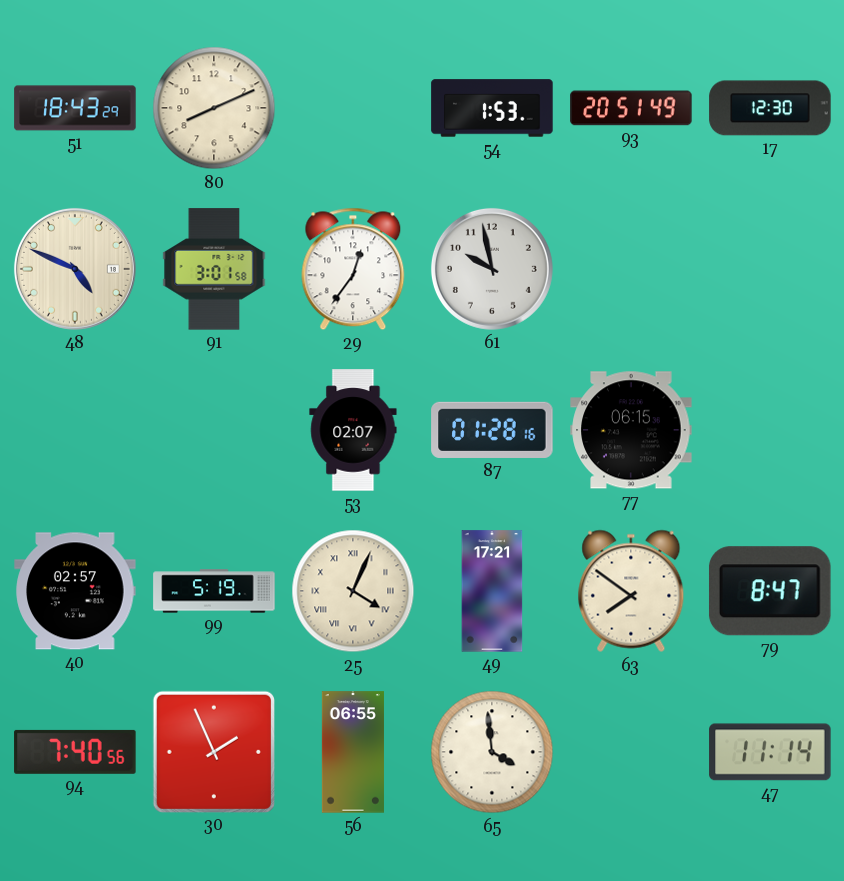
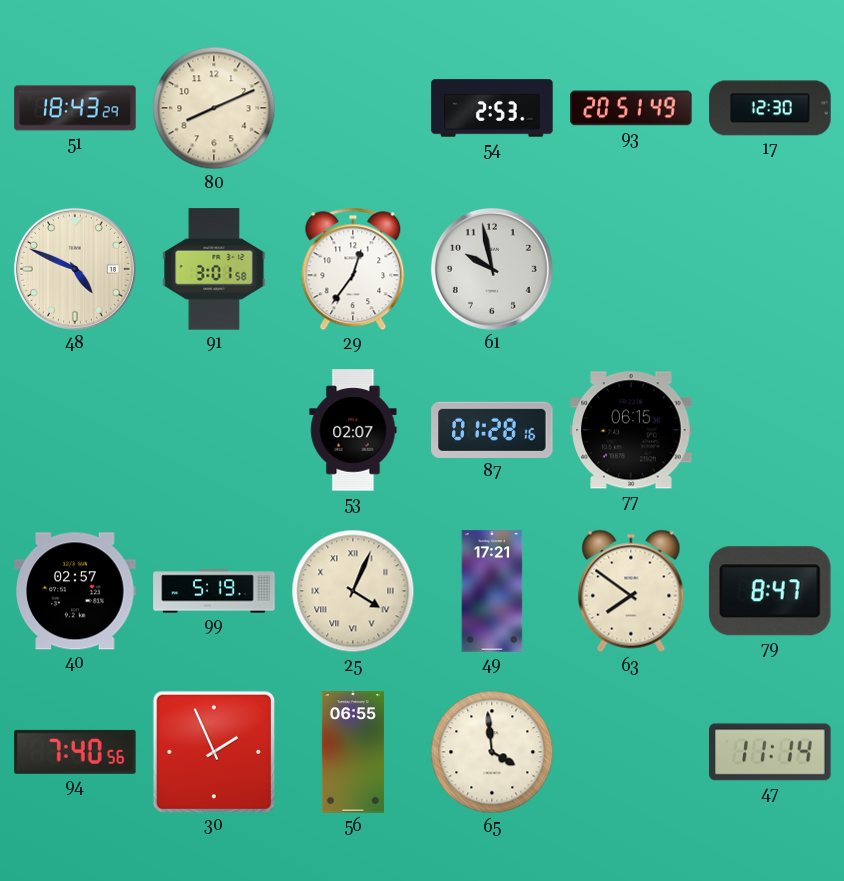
54: 1:53 -> 2:53
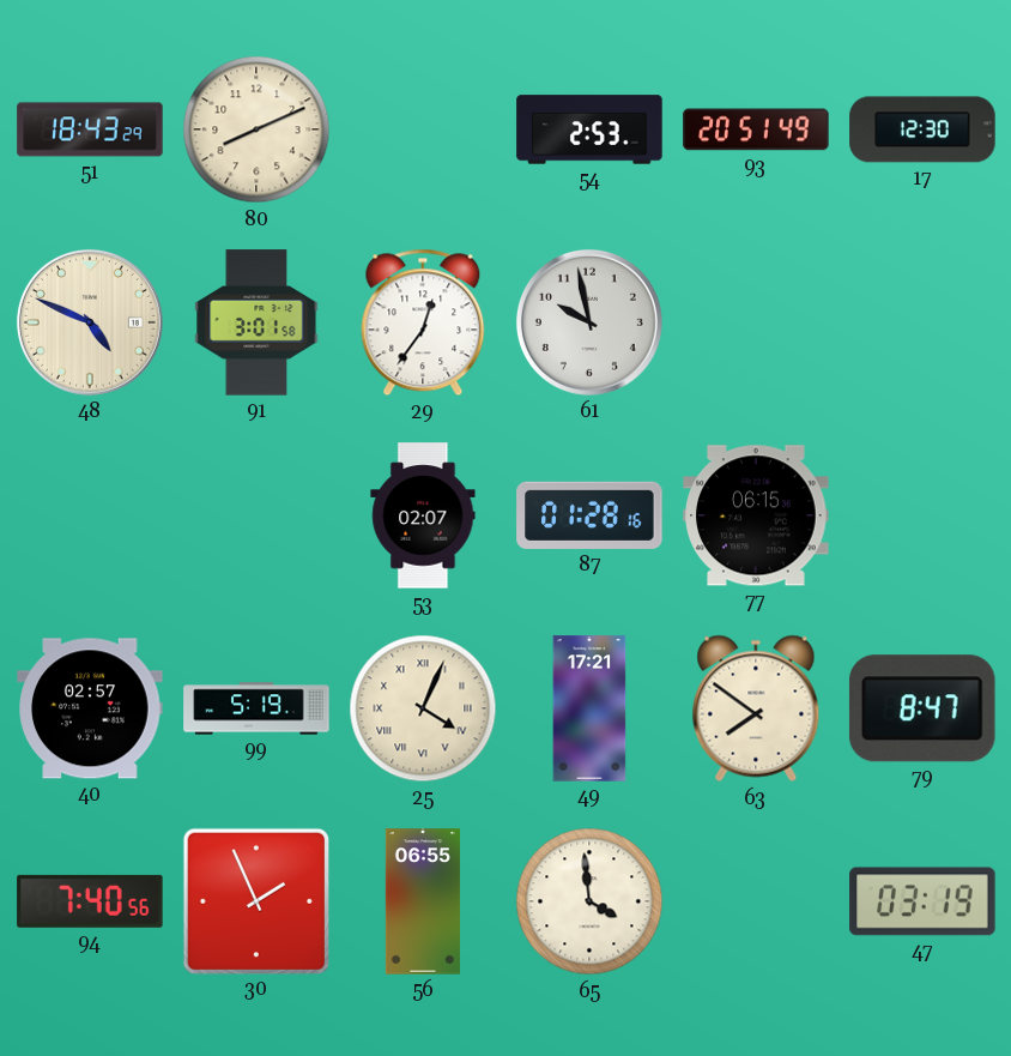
47: 11:14 -> 03:19
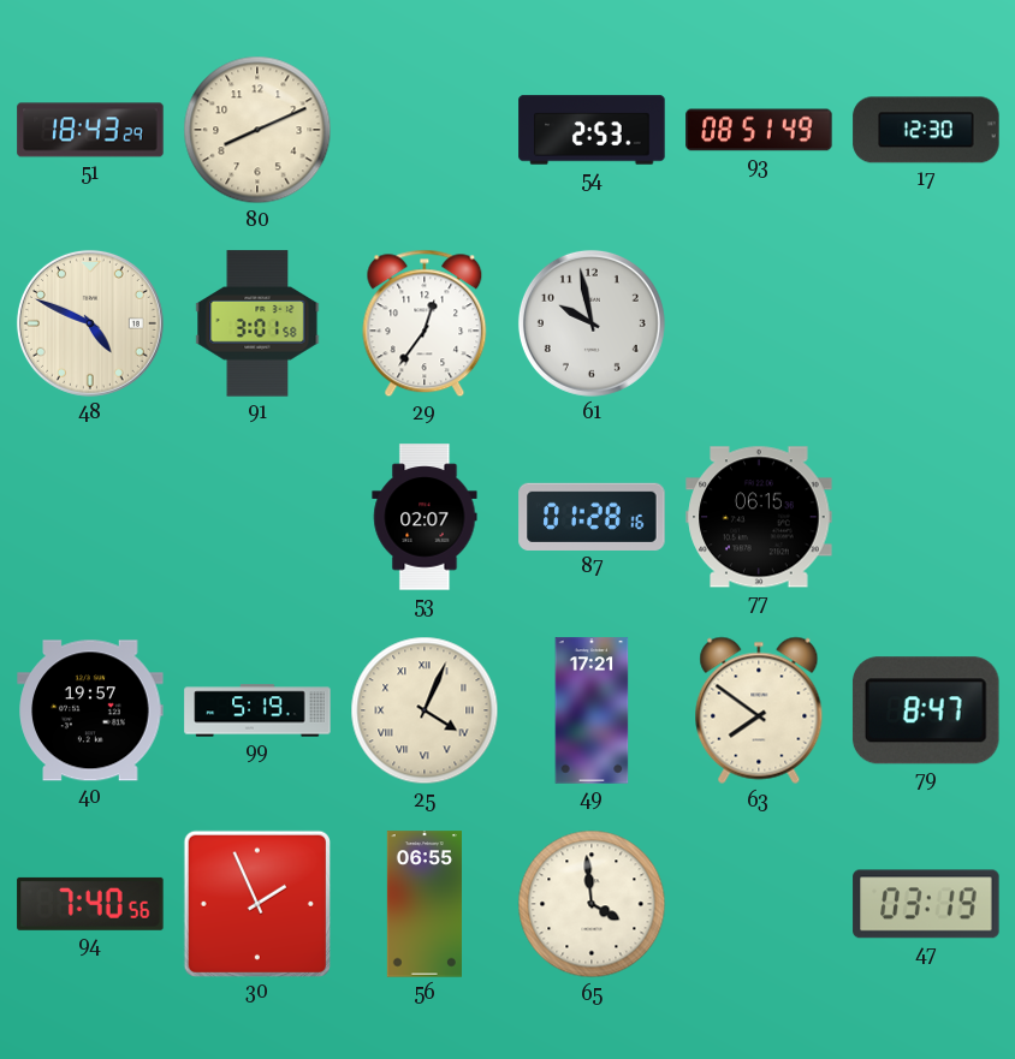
93: 20:51 -> 08:51
40: 02:57 -> 19:57
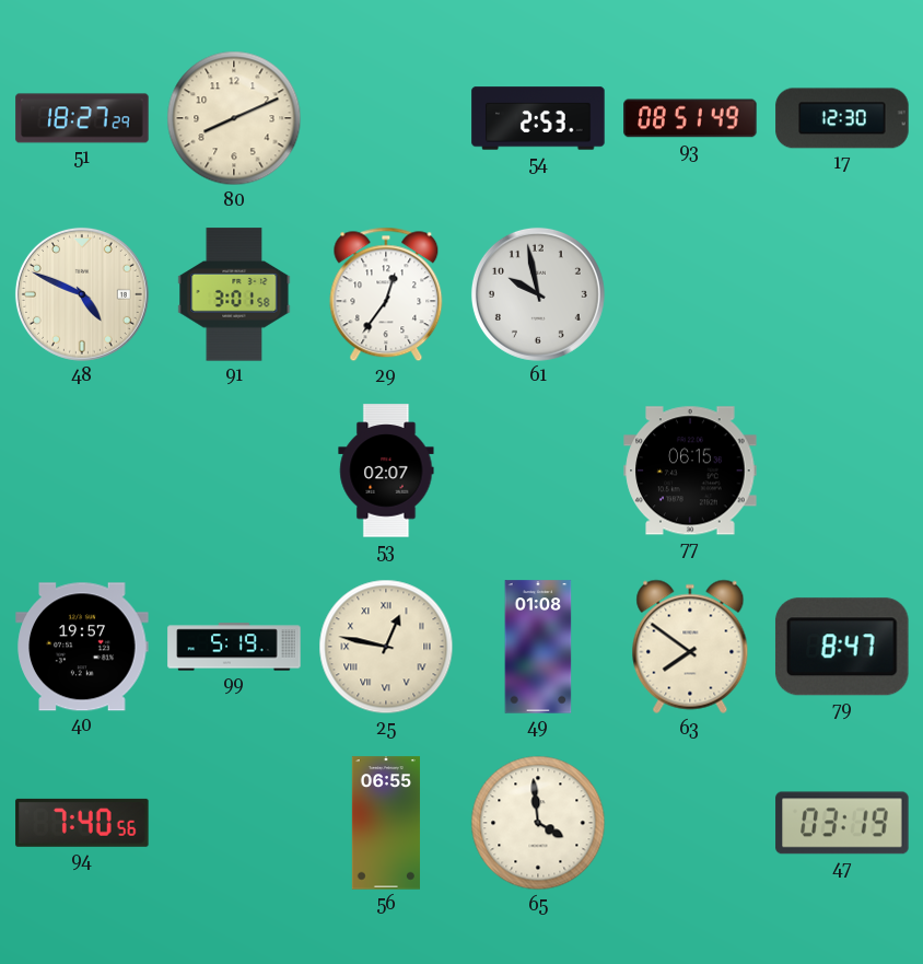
51: 18:43 -> 18:27
87: 01:28 -> none
25: 4:04 -> 12:47
49: 17:21 -> 01:08
30: 1:56 -> none
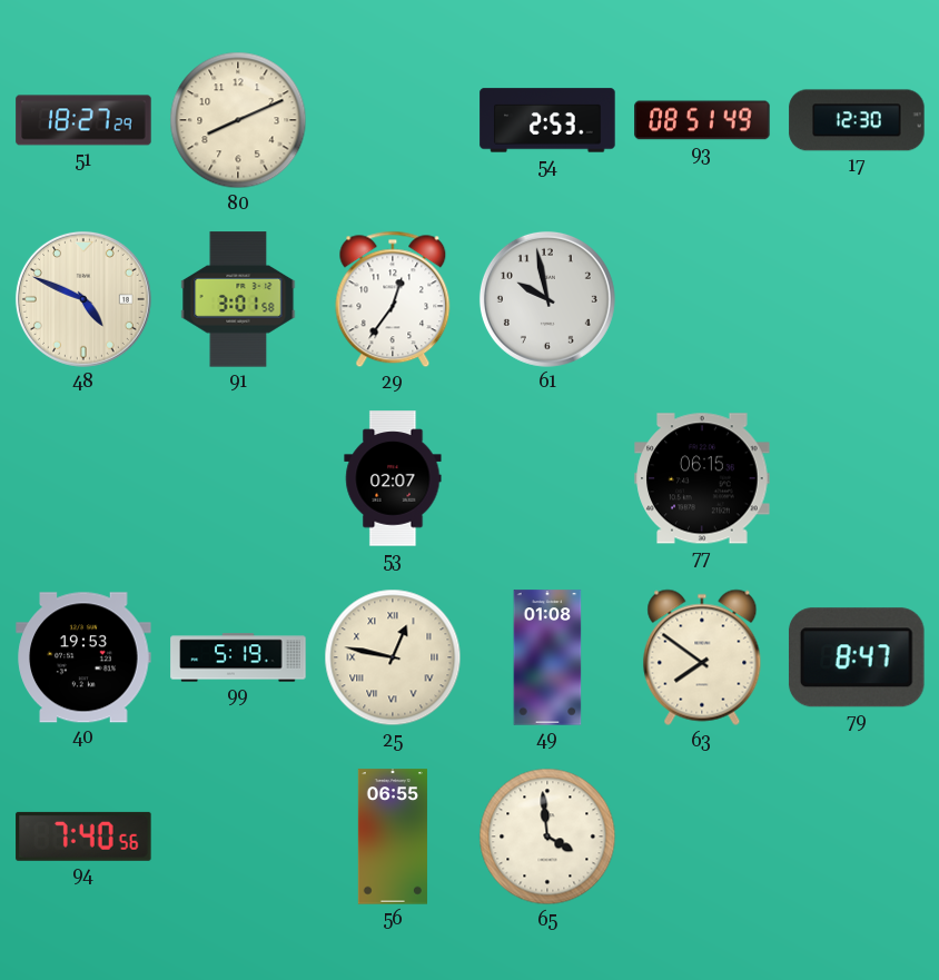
40: 19:57 -> 19:53
47: 03:19 -> none
